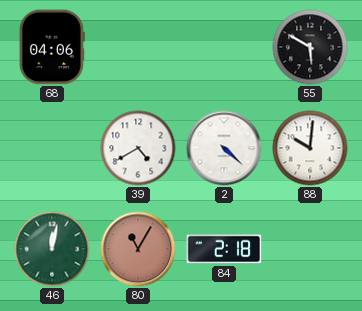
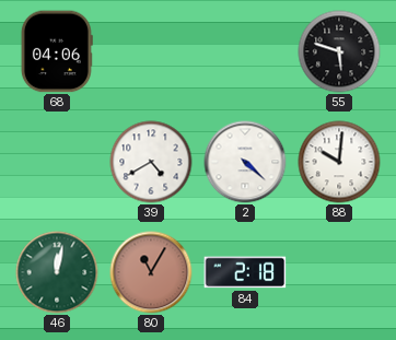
55: 5:50 -> 5:48
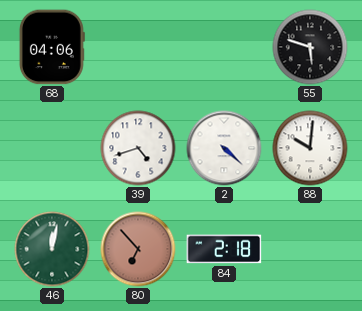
39: 4:40 -> 4:42
80: 11:05 -> 6:53
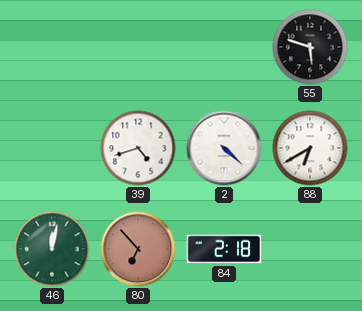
68: 04:06 -> none
88: 10:01 -> 6:40
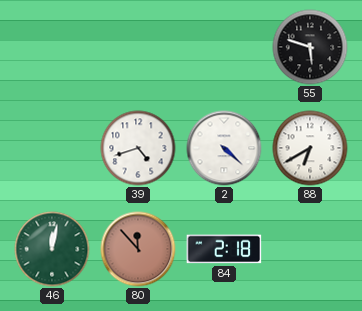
80: 6:53 -> 11:53
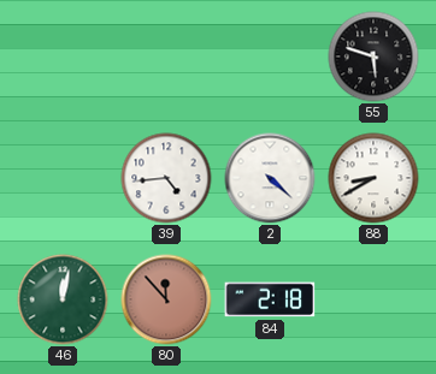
39: 4:42 -> 4:44
88: 6:40 -> 8:40
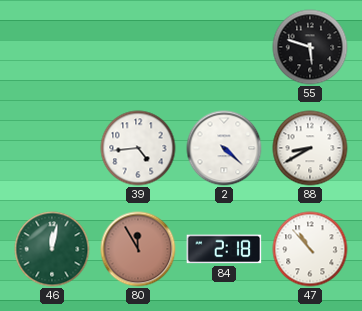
80: 11:53 -> 11:55
47: none -> 10:53
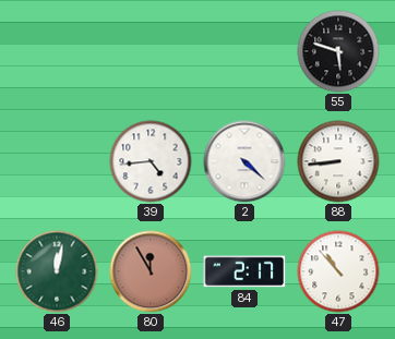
88: 8:40 -> 8:44
84: 2:18 -> 2:17
